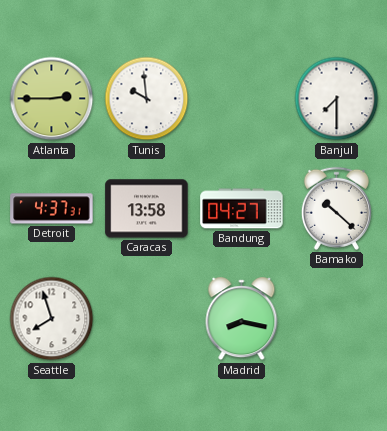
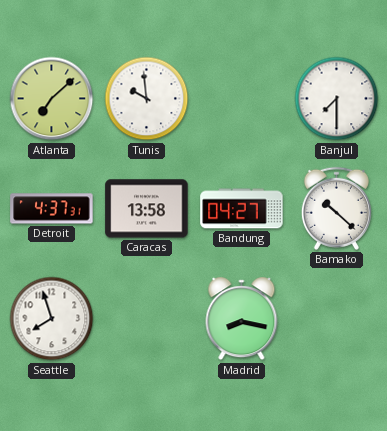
Atlanta: 2:45 -> 7:08
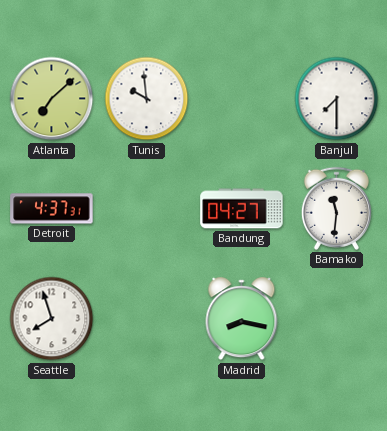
Caracas: 13:58 -> none
Bamako: 10:22 -> 11:31
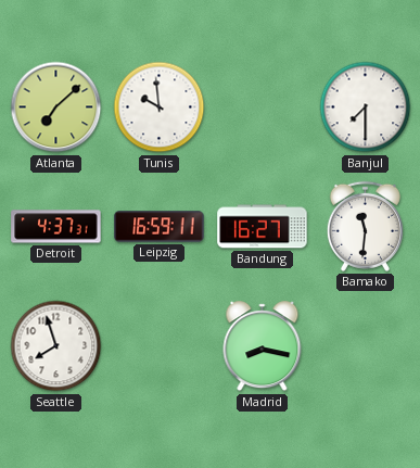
Leipzig: none -> 16:59
Bandung: 04:27 -> 16:27
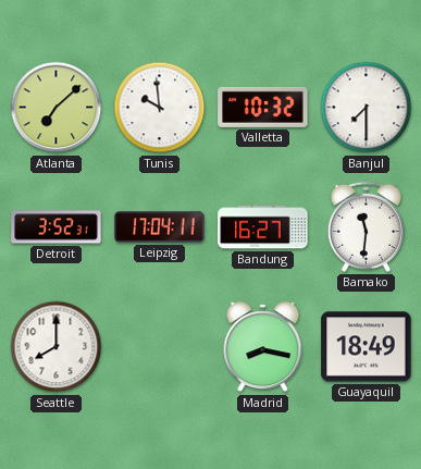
Valletta: none -> 10:32
Detroit: 4:37 -> 3:52
Leipzig: 16:59 -> 17:04
Seattle: 7:57 -> 8:00
Guayaquil: none -> 18:49
